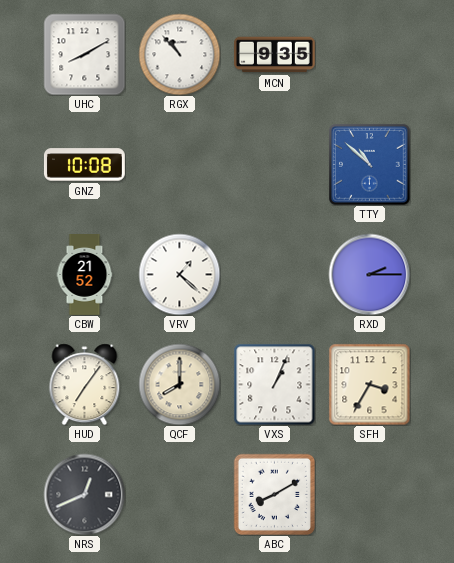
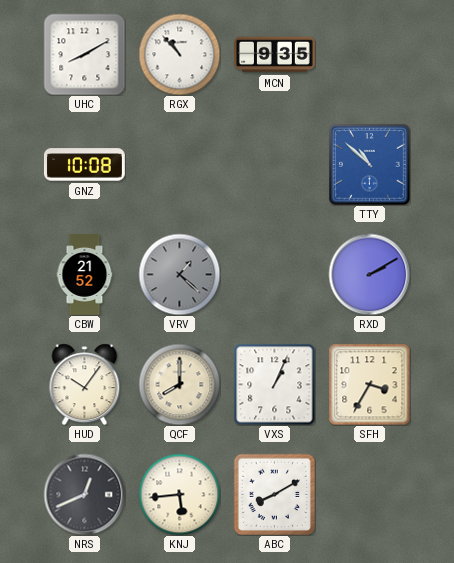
VRV dial: white -> grey
RXD: 2:15 -> 2:10
HUD: 7:06 -> 10:06
KNJ: none -> 5:44
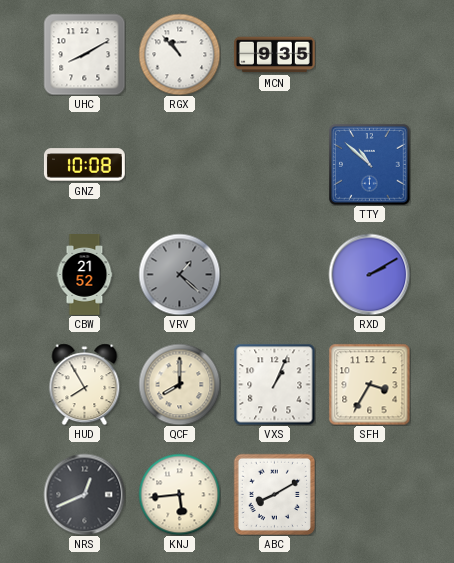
HUD: 10:06 -> 7:55
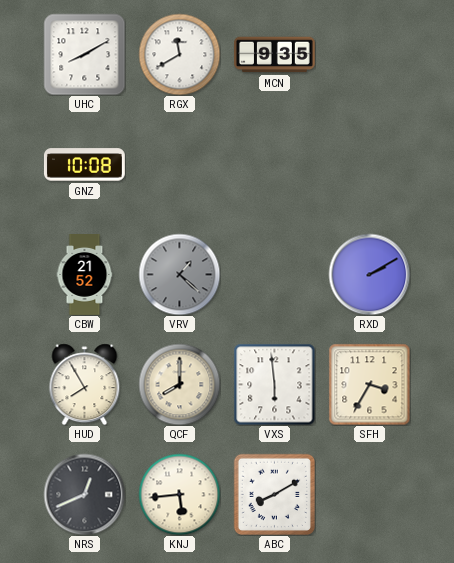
RGX: 10:53 -> 11:40
TTY: 10:52 -> none
VXS: 1:04 -> 5:59
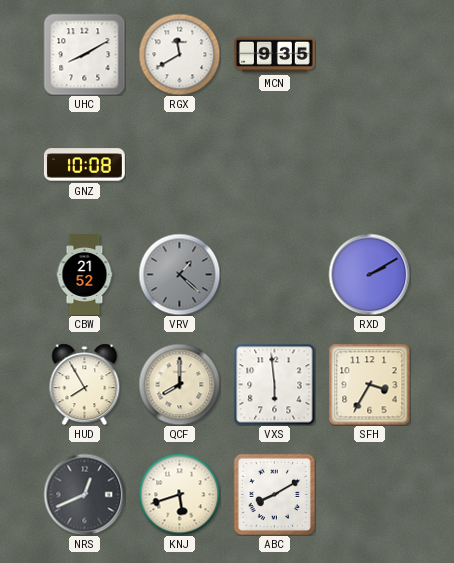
KNJ: 5:44 -> 5:42
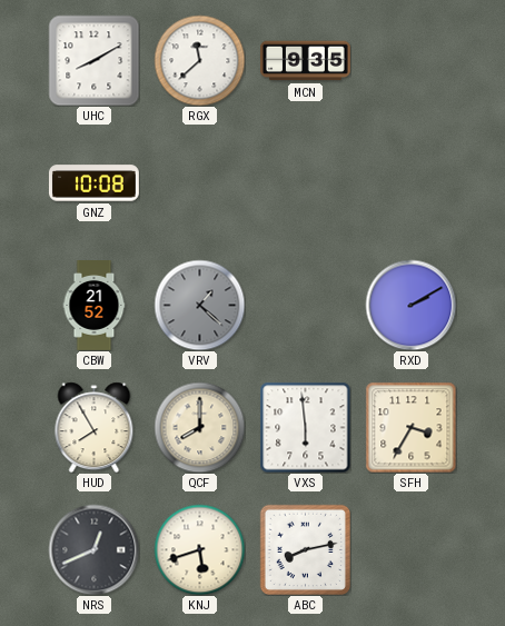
RGX: 11:40 -> 11:38
ABC: 8:10 -> 8:13
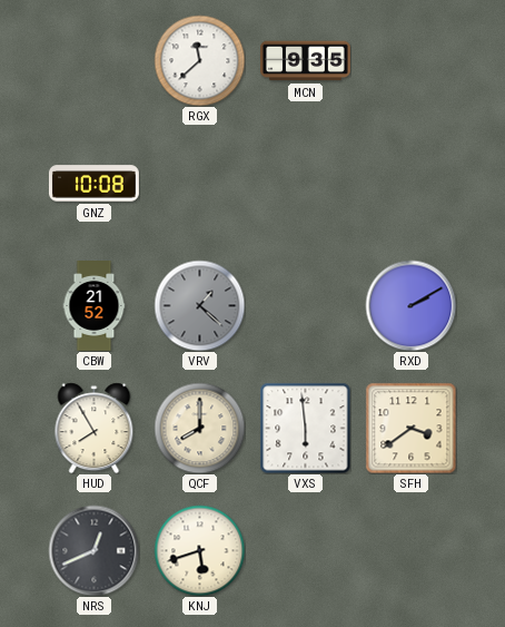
UHC: 8:10 -> none
SFH: 3:35 -> 3:39
ABC: 8:13 -> none
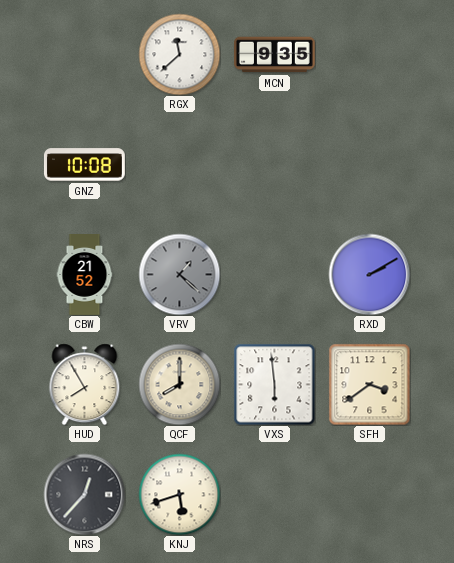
NRS: 12:41 -> 12:37
